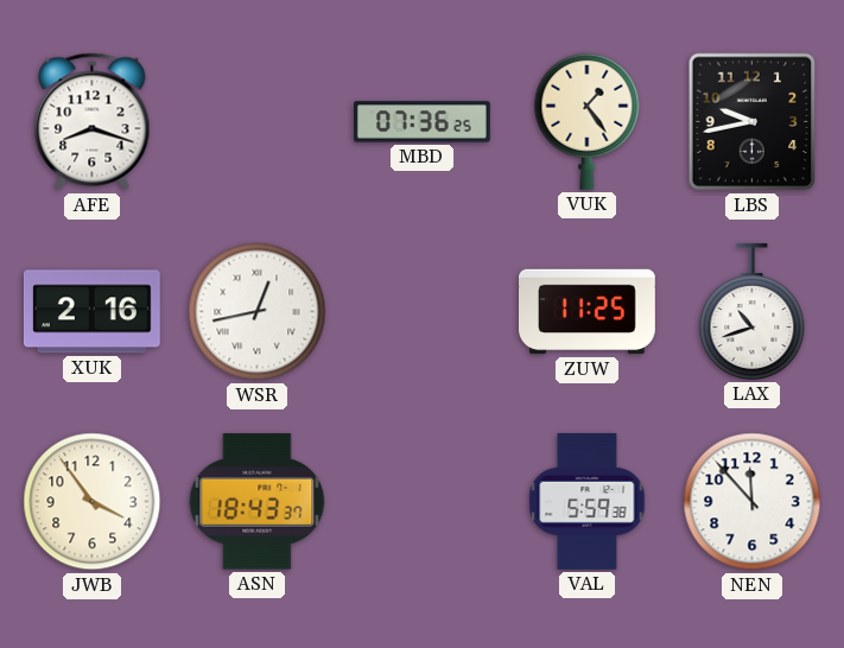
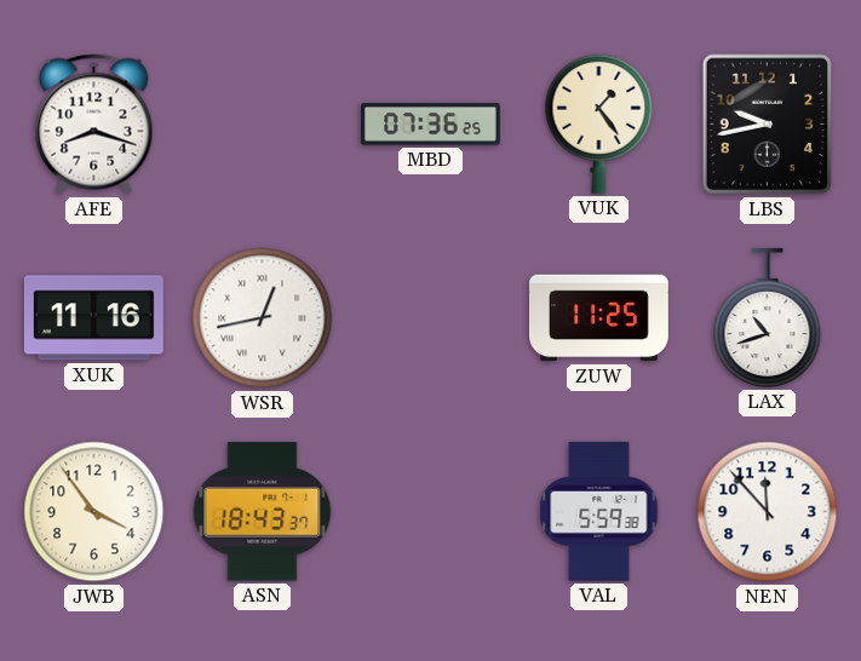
XUK: 2:16 -> 11:16
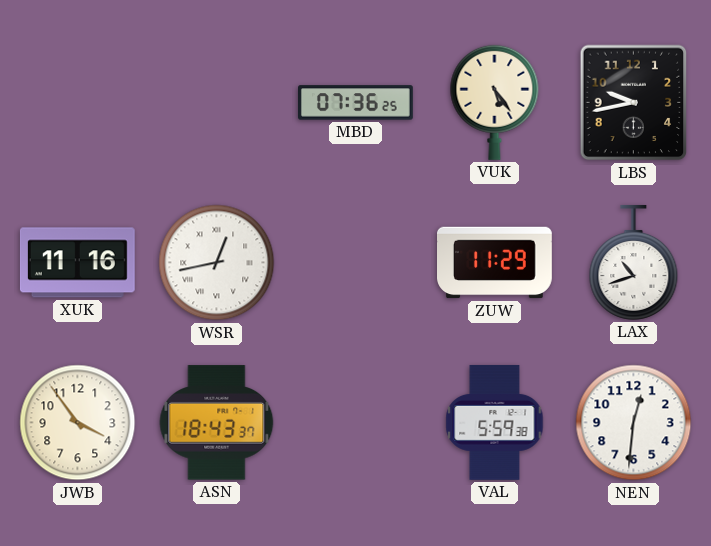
AFE: 8:18 -> none
VUK: 1:24 -> 5:24
ZUW: 11:25 -> 11:29
NEN: 11:53 -> 12:31
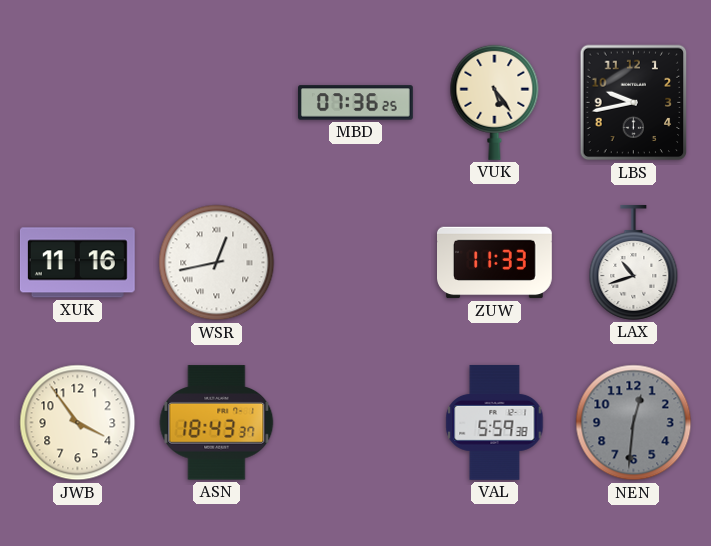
ZUW: 11:29 -> 11:33
NEN dial: white -> grey
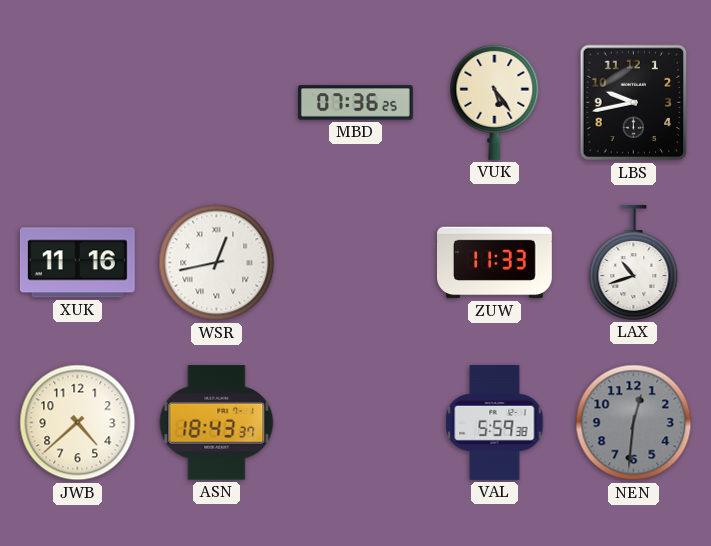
JWB: 3:54 -> 4:38
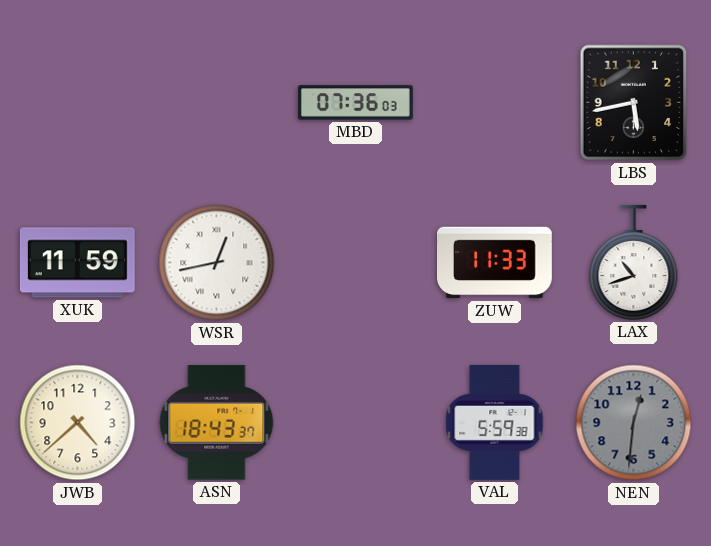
MBD: 07:36:25 -> 07:36:03
VUK: 5:24 -> none
LBS: 9:43 -> 5:43
XUK: 11:16 -> 11:59
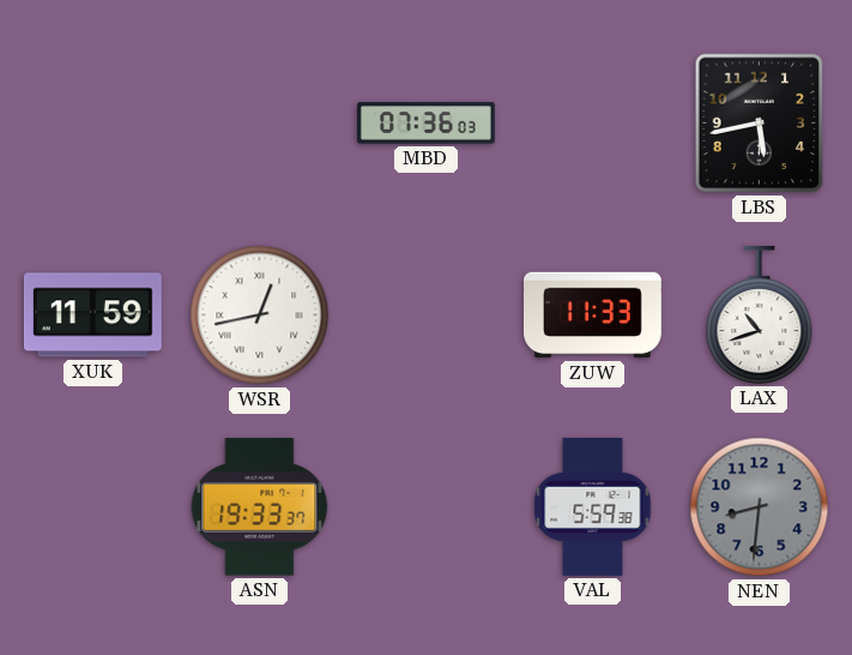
JWB: 4:38 -> none
ASN: 18:43 -> 19:33
NEN: 12:31 -> 8:31
